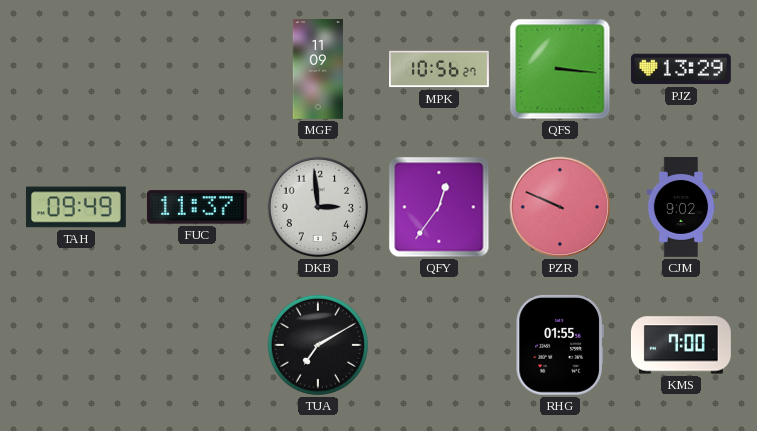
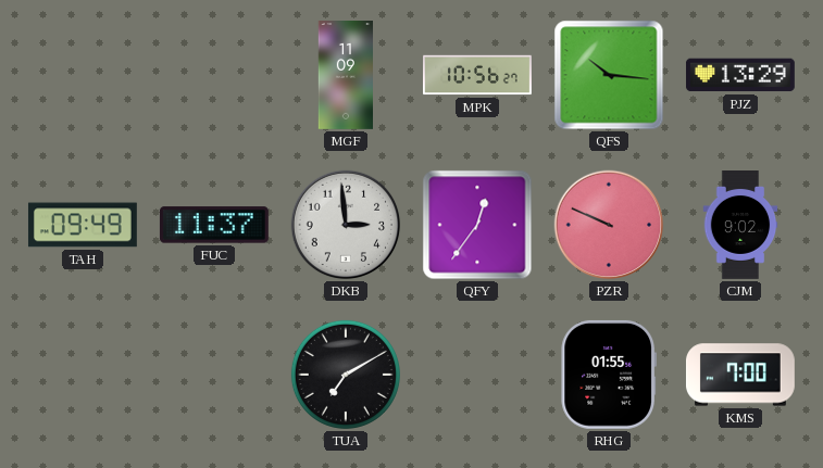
QFS: 3:16 -> 10:16
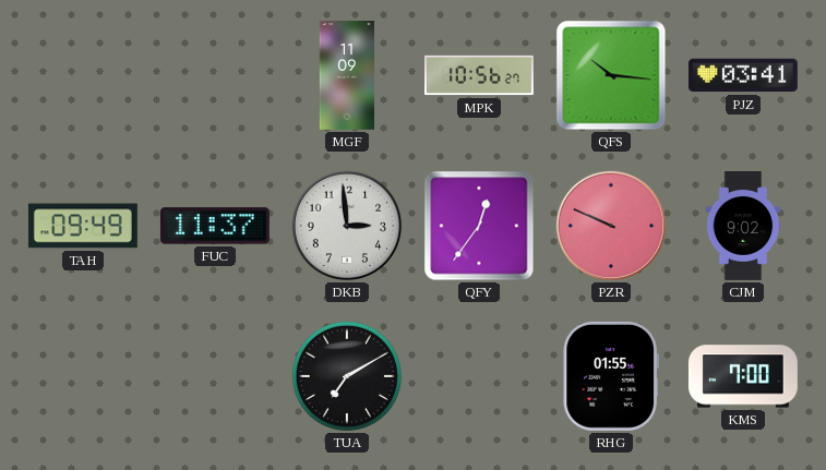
PJZ: 13:29 -> 03:41
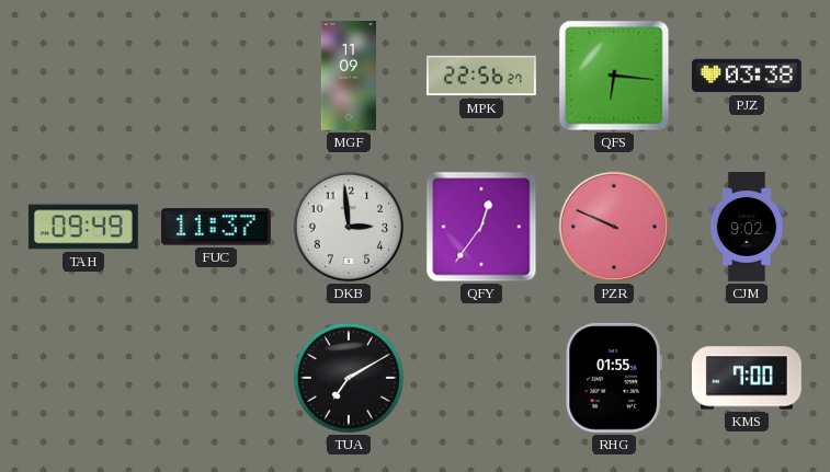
MPK: 10:56 -> 22:56
QFS: 10:16 -> 6:16
PJZ: 03:41 -> 03:38
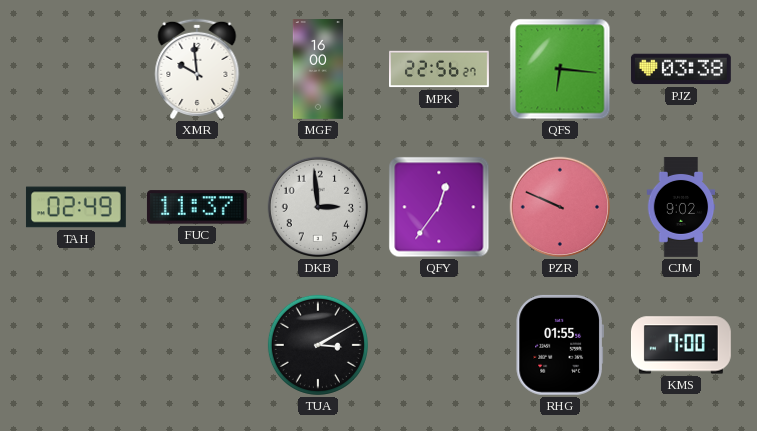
XMR: none -> 9:59
MGF: 11:09 -> 16:00
TAH: 09:49 -> 02:49
TUA: 7:10 -> 3:10
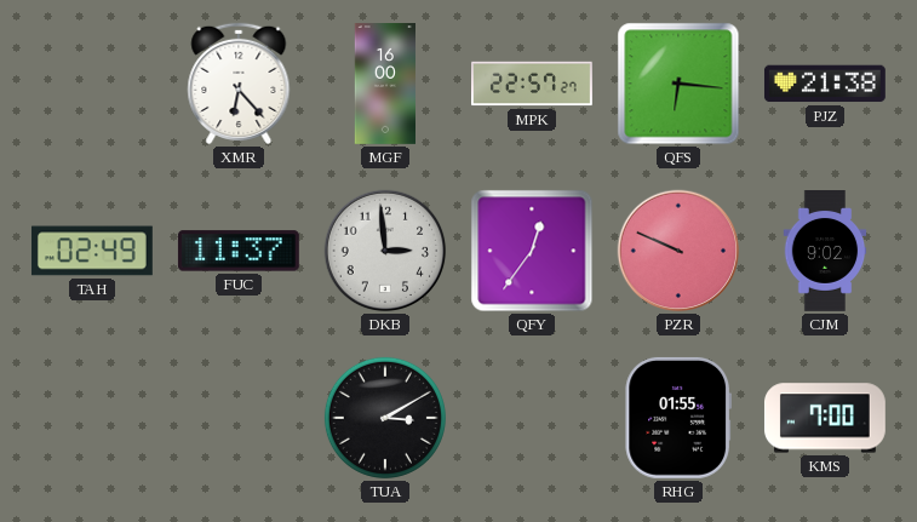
XMR: 9:59 -> 6:23
MPK: 22:56 -> 22:57
PJZ: 03:38 -> 21:38
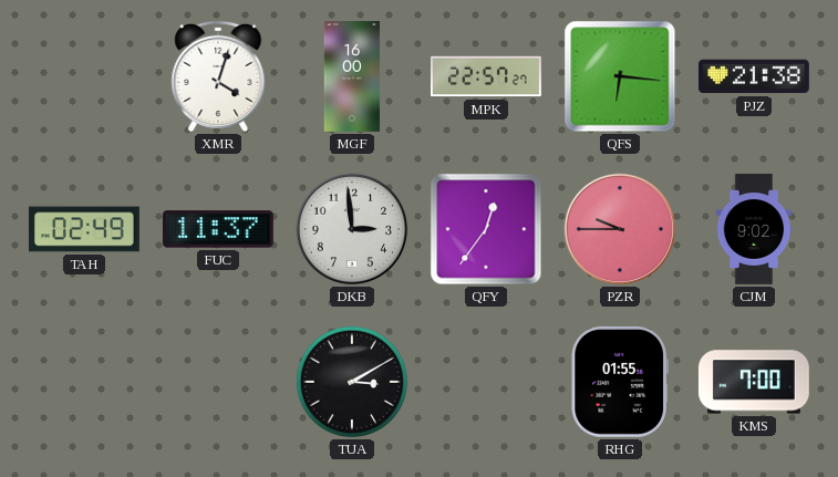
XMR: 6:23 -> 4:03
PZR: 9:49 -> 9:45
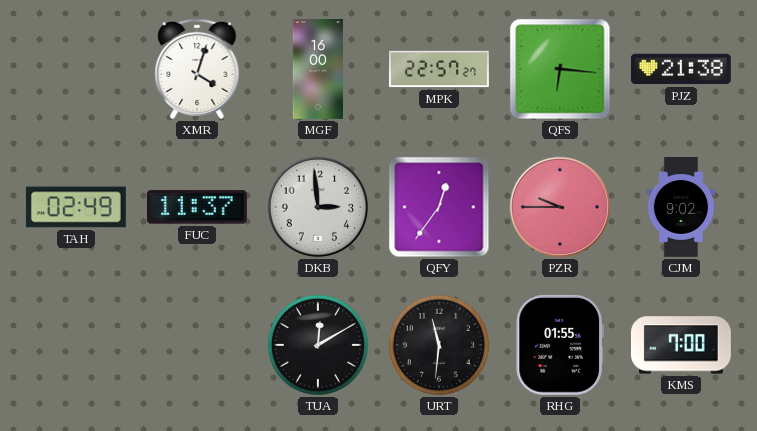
TUA: 3:10 -> 12:10
URT: none -> 11:31
